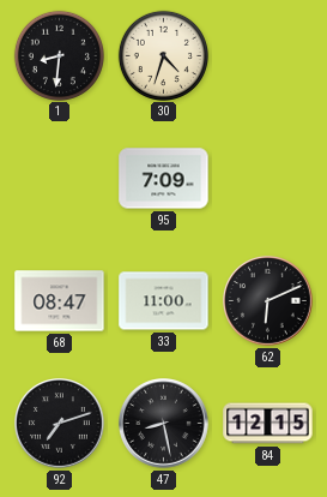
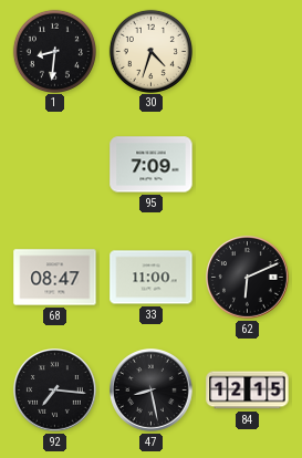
92: 7:12 -> 7:16
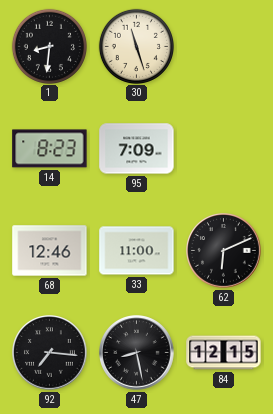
30: 4:33 -> 11:27
14: none -> 8:23
68: 08:47 -> 12:46
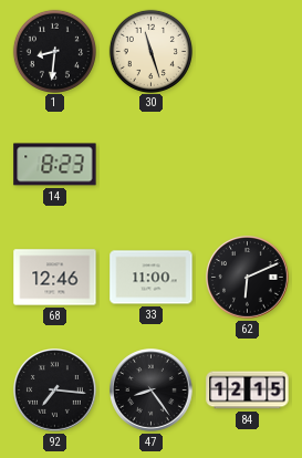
95: 7:09 -> none
47: 8:28 -> 8:24
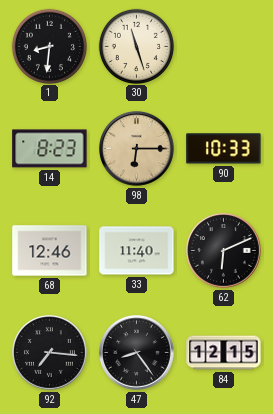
98: none -> 6:15
90: none -> 10:33
33: 11:00 -> 11:40
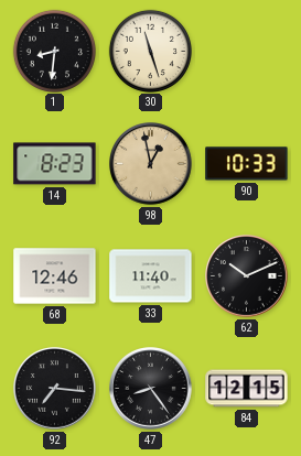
98: 6:15 -> 12:58
62: 6:11 -> 10:11
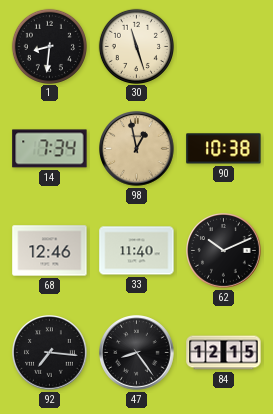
14: 8:23 -> 7:34
90: 10:33 -> 10:38
